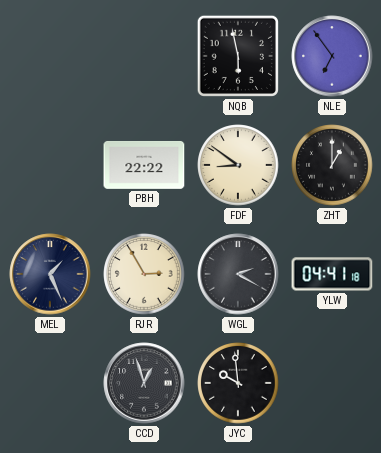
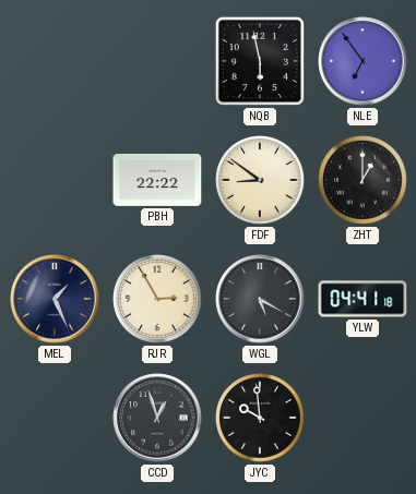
WGL: 2:20 -> 5:20
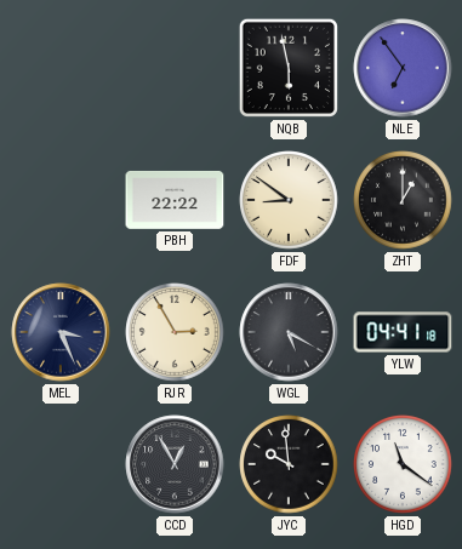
MEL: 1:26 -> 3:26
CCD: 12:57 -> 12:55
HGD: none -> 11:21
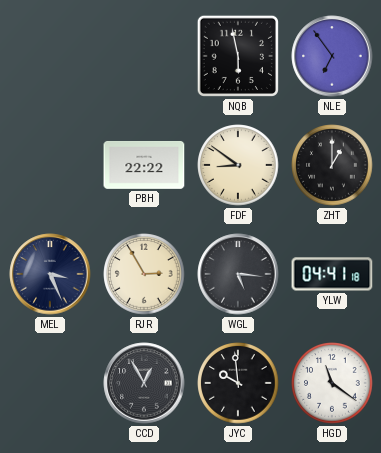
WGL: 5:20 -> 5:16
